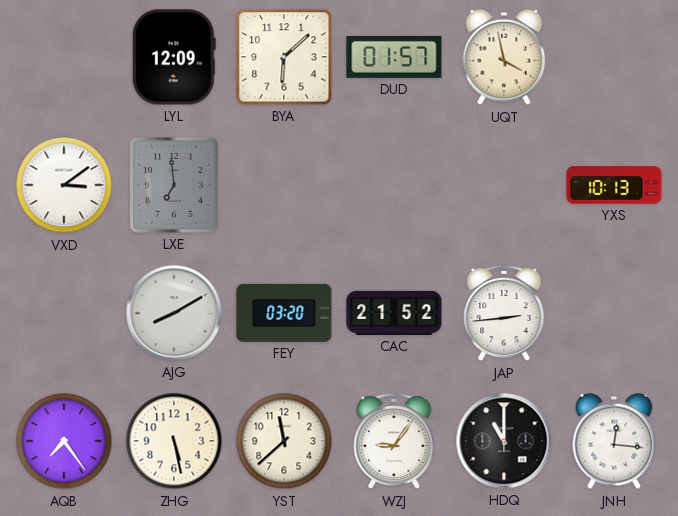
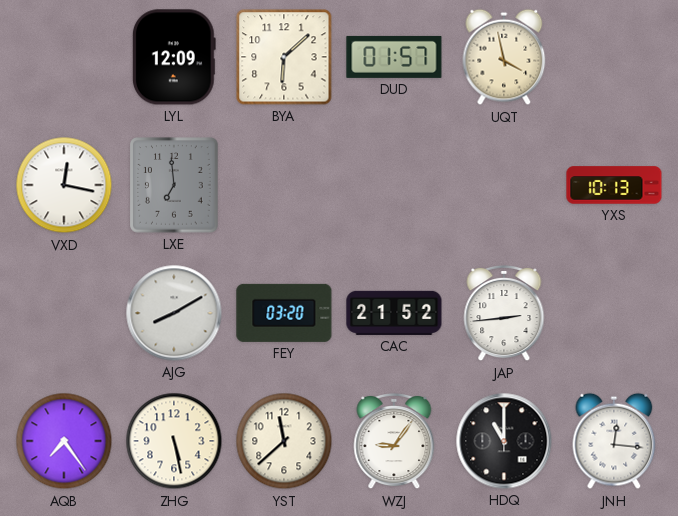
VXD: 3:09 -> 12:17
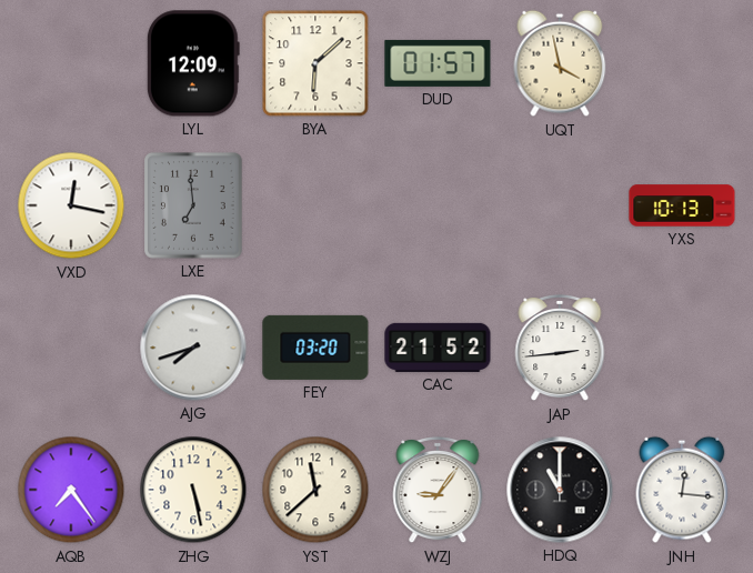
AJG: 8:10 -> 7:42
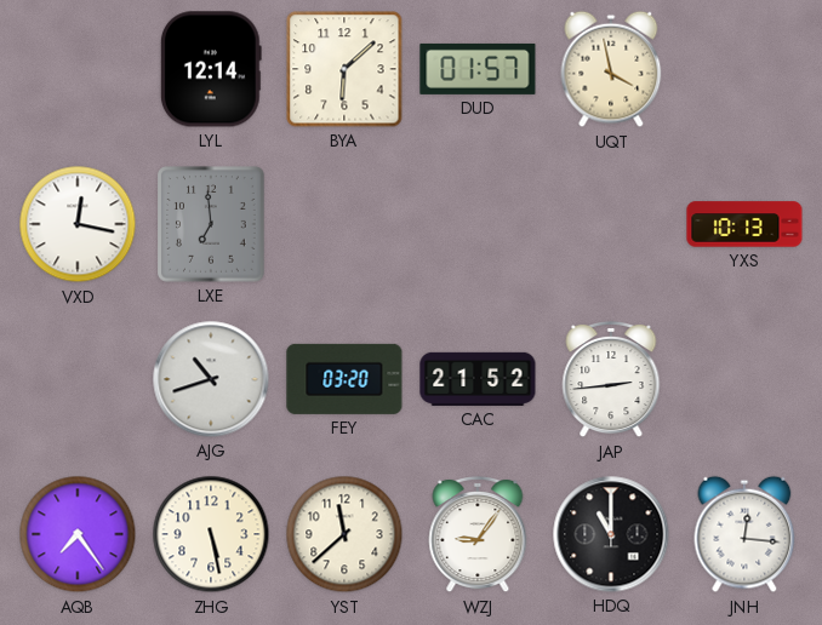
LYL: 12:09 -> 12:14
AJG: 7:42 -> 10:42
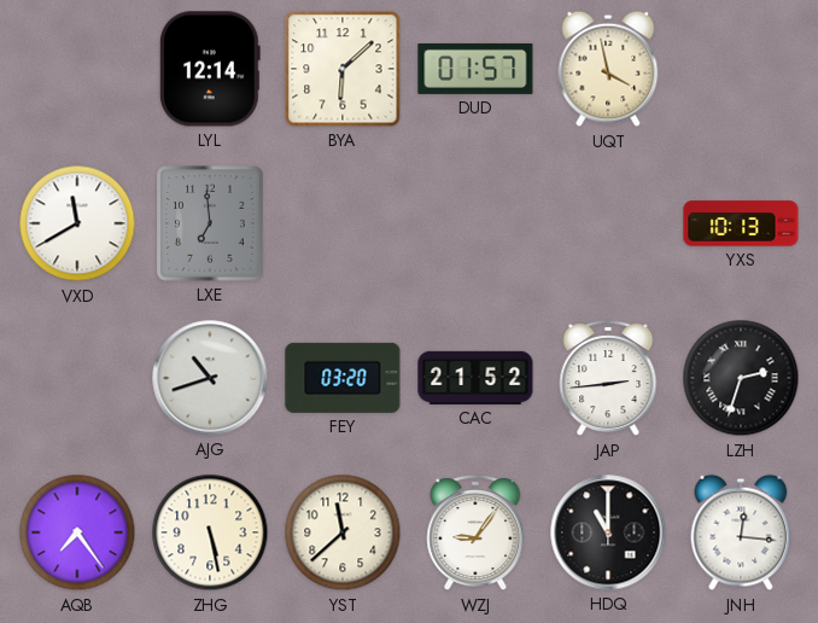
VXD: 12:17 -> 11:40
LZH: none -> 2:33
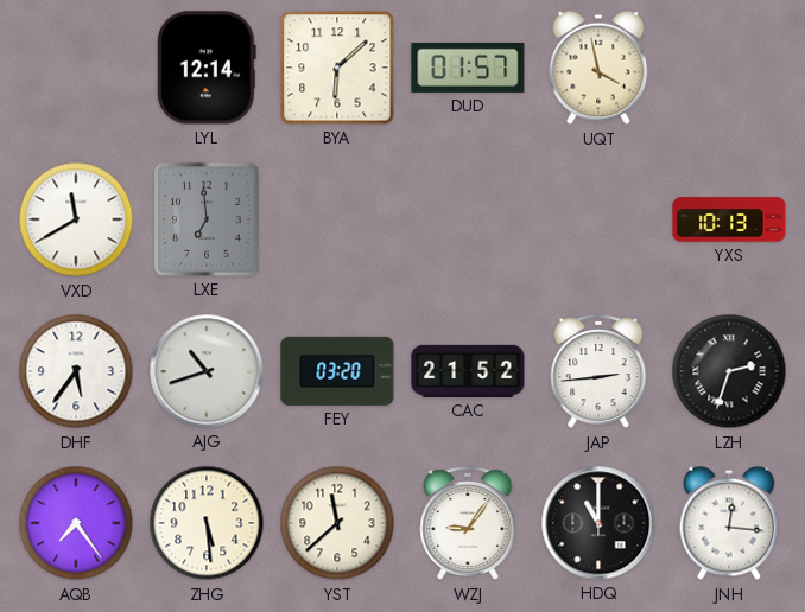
DHF: none -> 5:36
ZHG: 5:28 -> 5:29
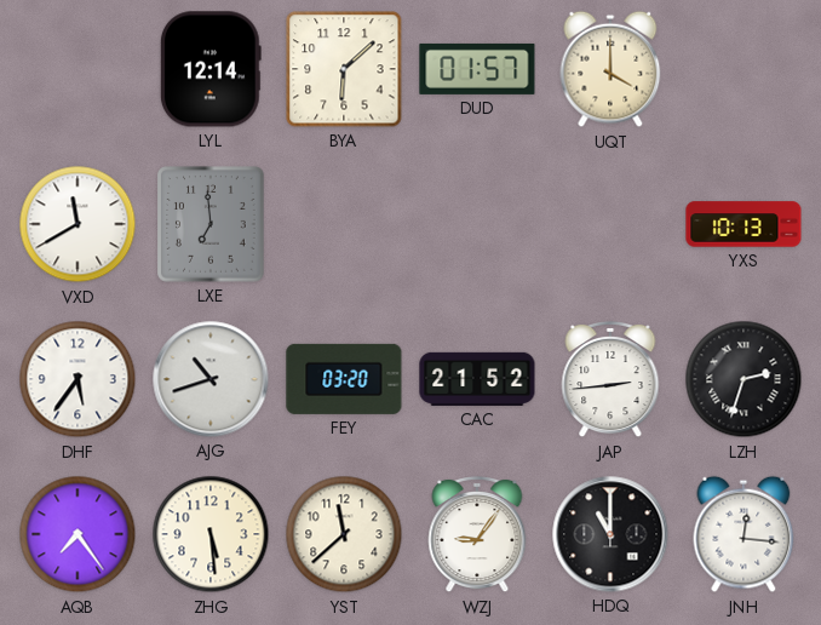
UQT: 3:58 -> 4:00
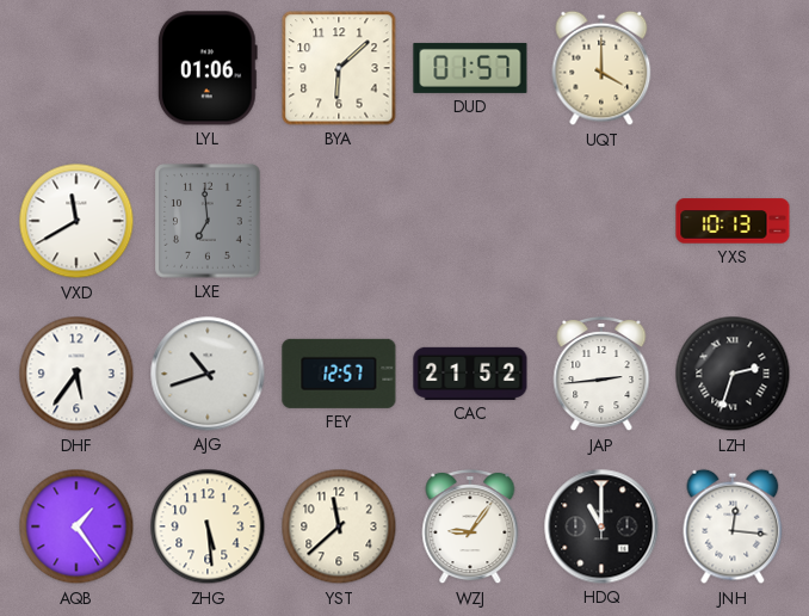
LYL: 12:14 -> 01:06
FEY: 03:20 -> 12:57
AQB: 7:24 -> 1:24
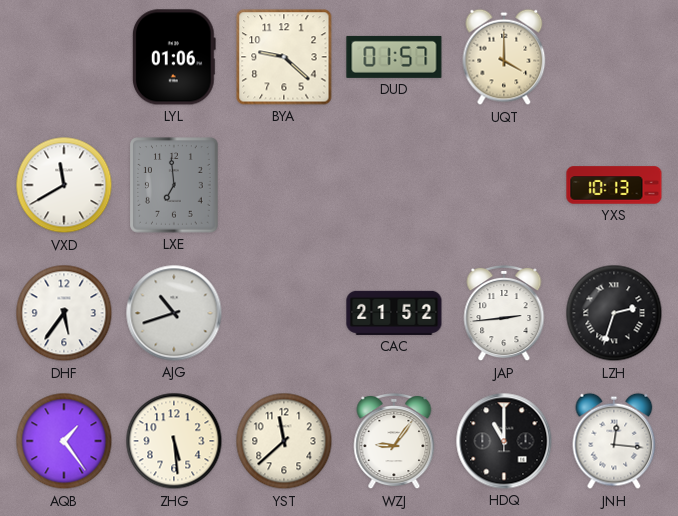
BYA: 6:08 -> 9:22
FEY: 12:57 -> none
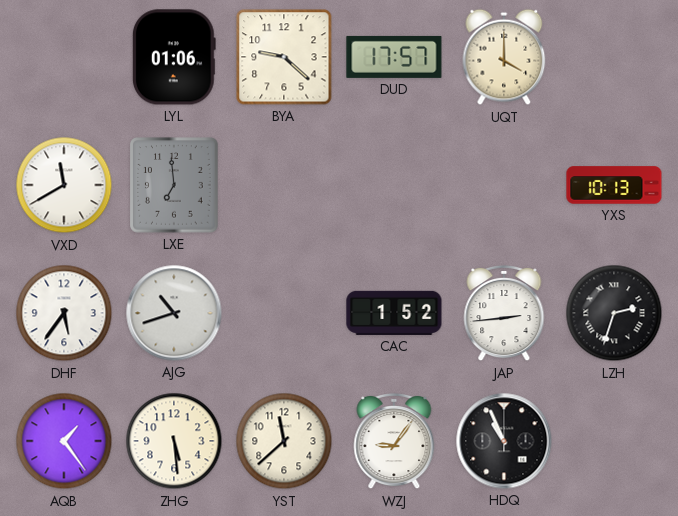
DUD: 01:57 -> 17:57
CAC: 21:52 -> 1:52
HDQ: 11:00 -> 10:56
JNH: 12:16 -> none
